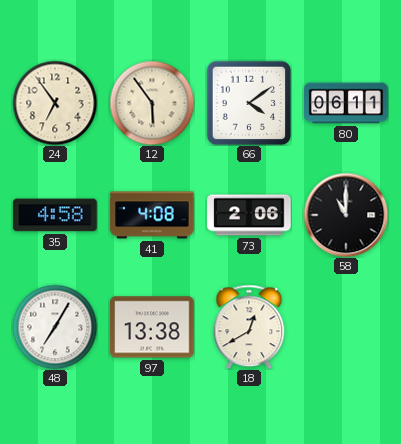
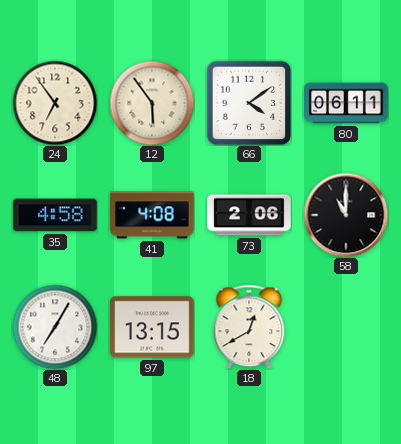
97: 13:38 -> 13:15
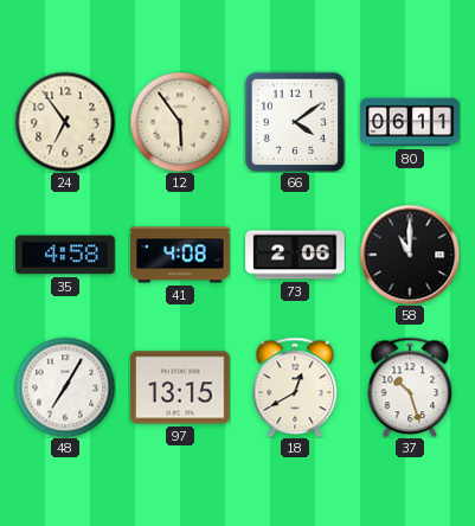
37: none -> 10:27
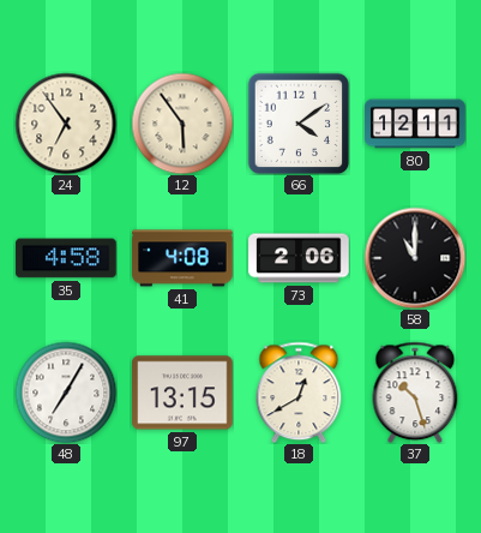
80: 06:11 -> 12:11
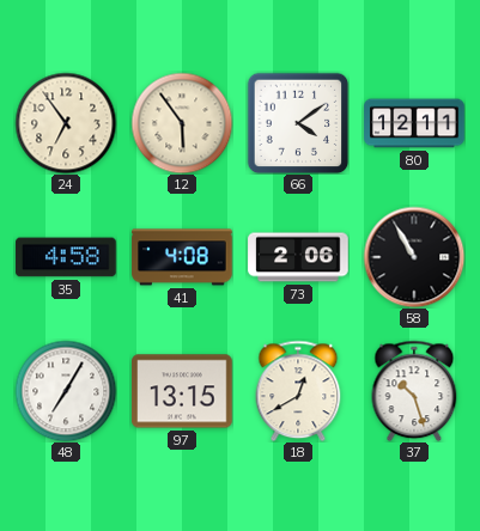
58: 11:00 -> 10:55
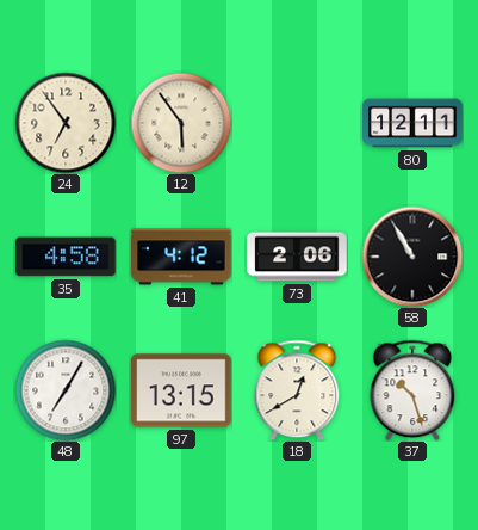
66: 4:09 -> none
41: 4:08 -> 4:12
